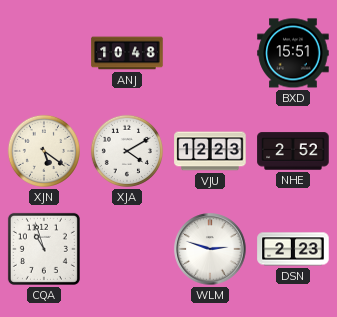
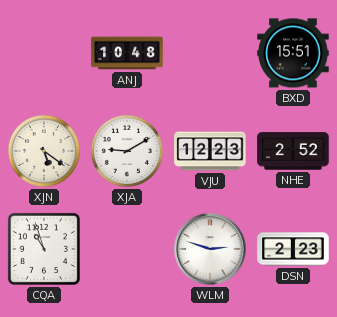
XJA: 4:10 -> 9:10
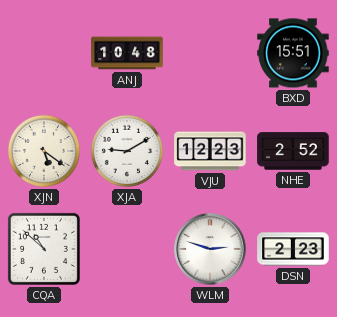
CQA: 10:57 -> 10:52
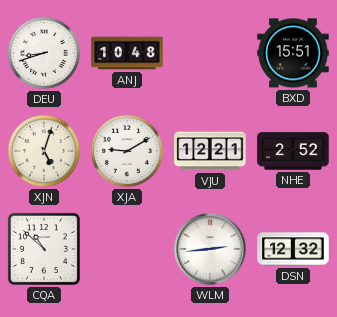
DEU: none -> 8:42
XJN: 5:21 -> 5:03
VJU: 12:23 -> 12:21
WLM: 2:48 -> 2:44
DSN: 2:23 -> 12:32
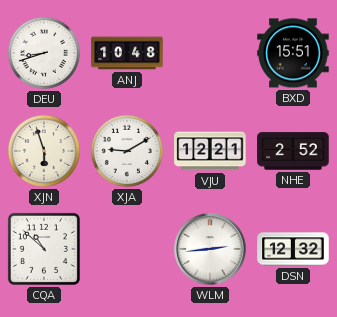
XJN: 5:03 -> 5:57
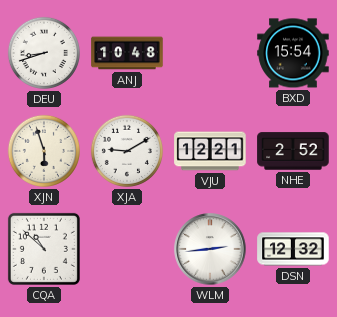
BXD: 15:51 -> 15:54
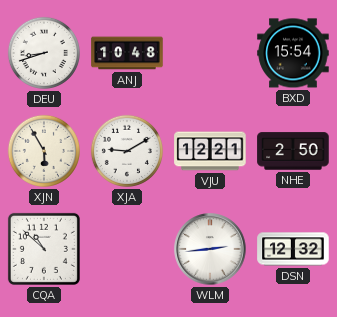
XJN: 5:57 -> 5:55
NHE: 2:52 -> 2:50
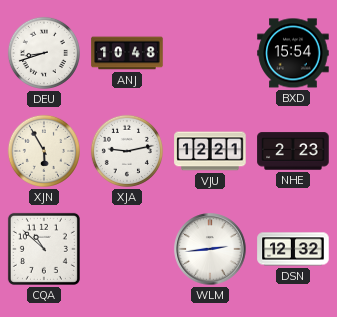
XJA: 9:10 -> 9:13
NHE: 2:50 -> 2:23
